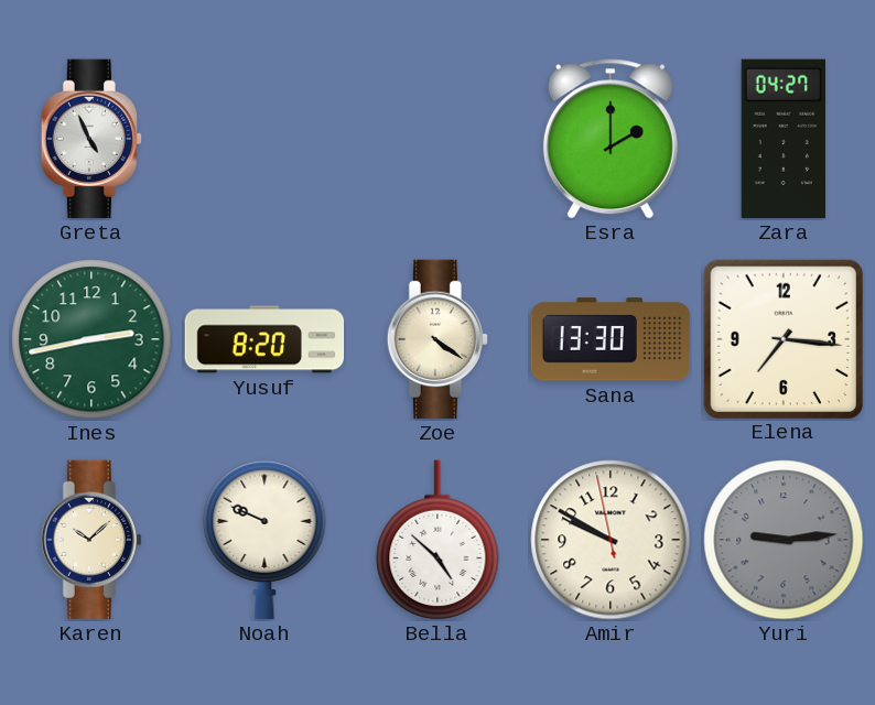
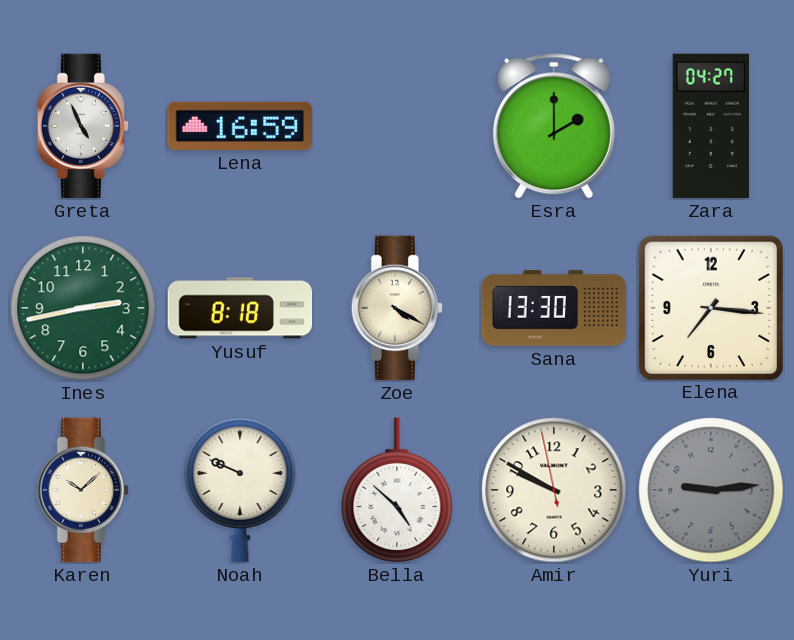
Lena: none -> 16:59
Yusuf: 8:20 -> 8:18
Zoe: 4:21 -> 4:20
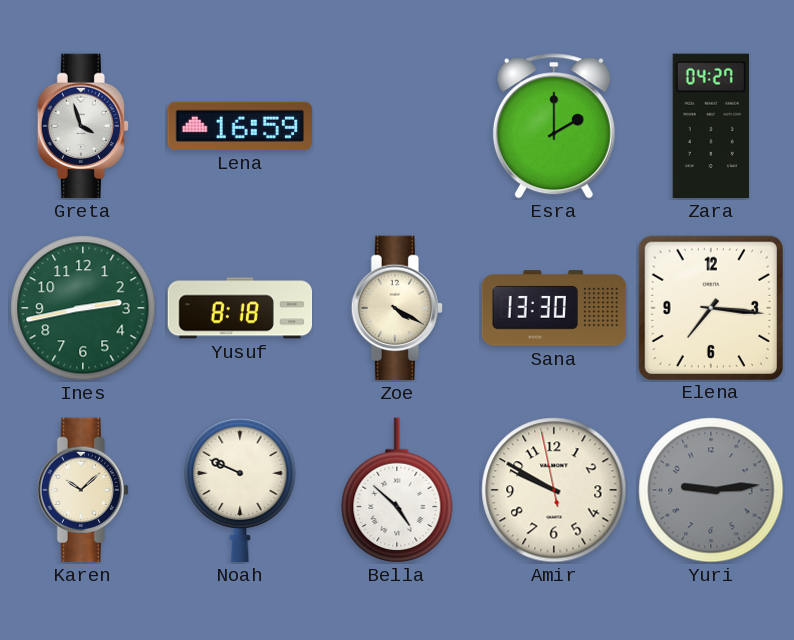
Greta: 4:56 -> 3:57
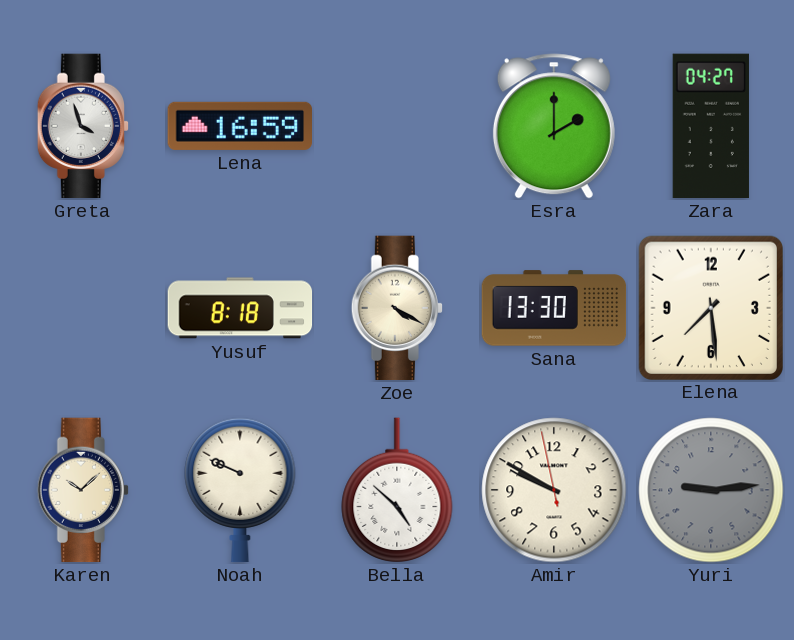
Ines: 2:43 -> none
Elena: 7:16 -> 7:29
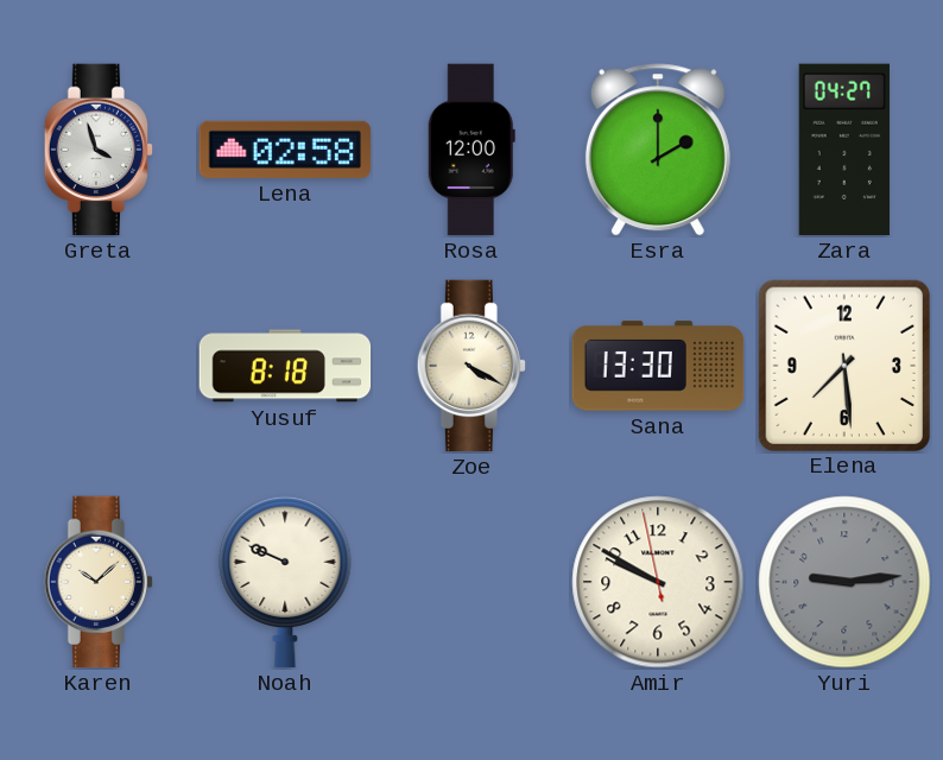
Lena: 16:59 -> 02:58
Rosa: none -> 12:00
Bella: 4:52 -> none
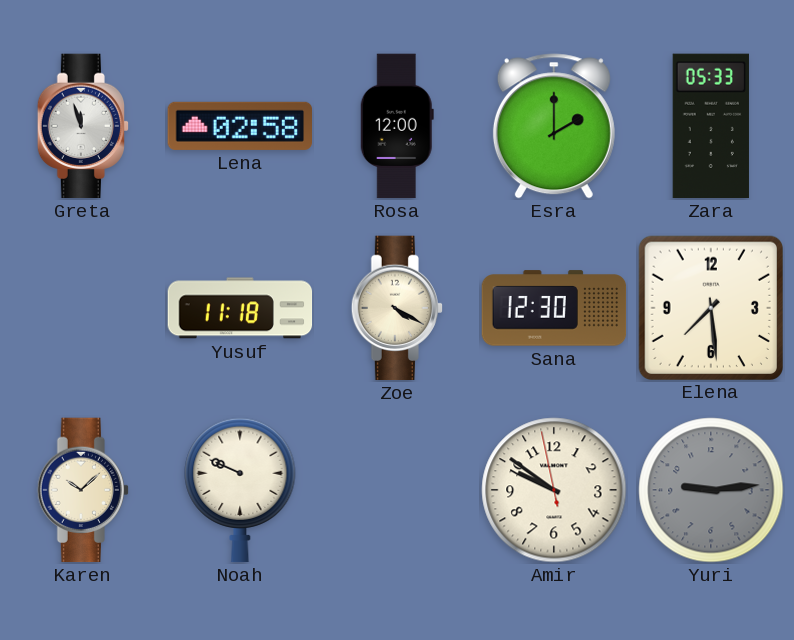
Greta: 3:57 -> 11:57
Zara: 04:27 -> 05:33
Yusuf: 8:18 -> 11:18
Sana: 13:30 -> 12:30
Amir: 9:49 -> 9:50
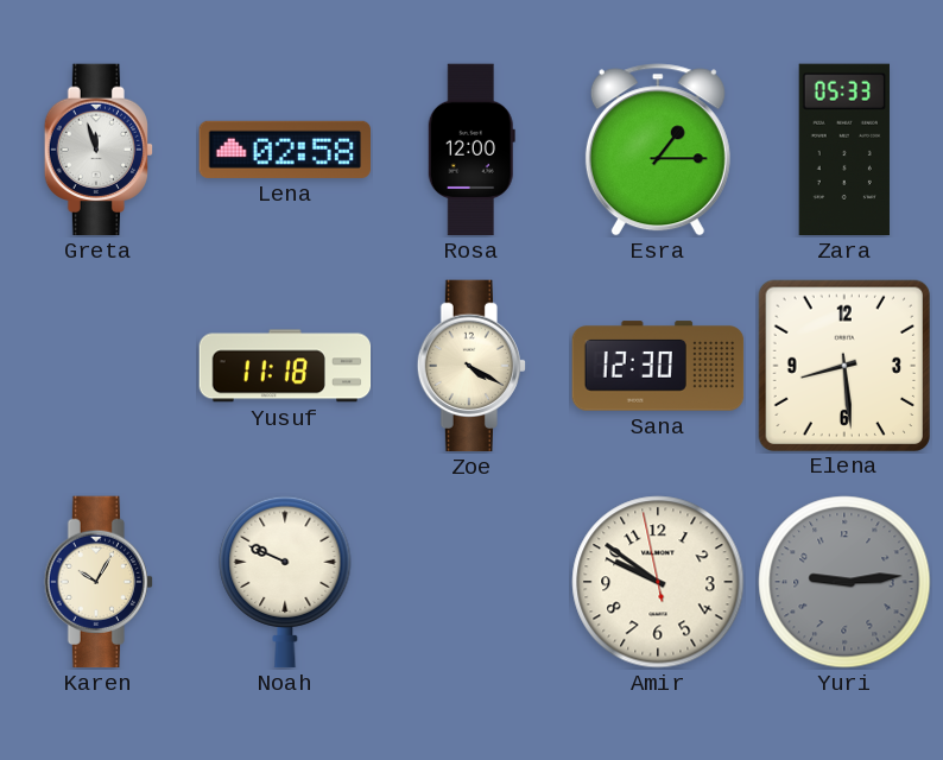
Esra: 2:00 -> 1:15
Elena: 7:29 -> 8:29
Karen: 10:08 -> 10:05
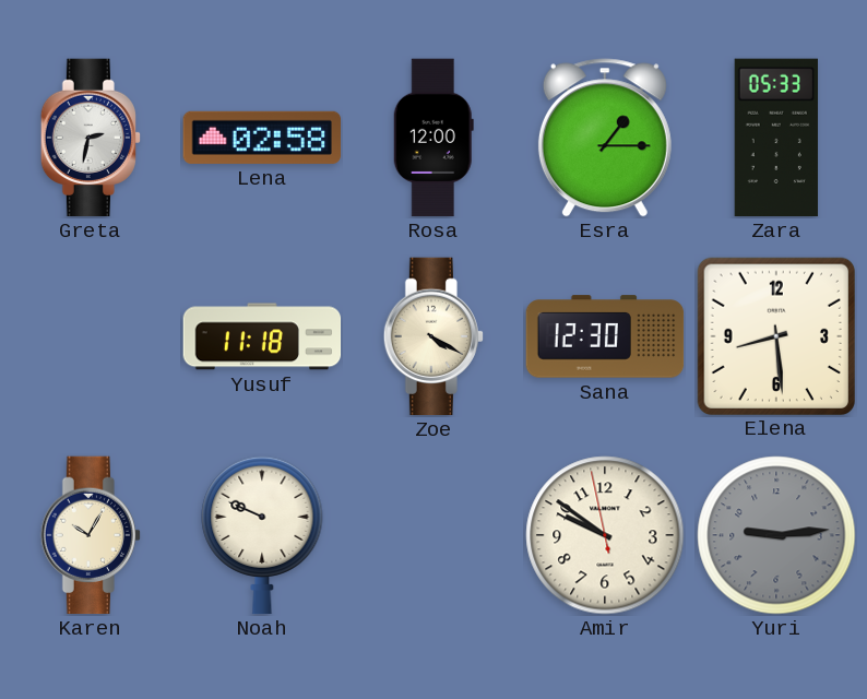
Greta: 11:57 -> 2:32
